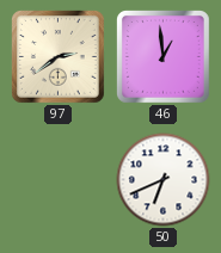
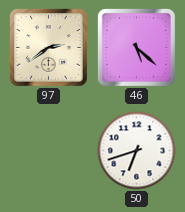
46: 12:59 -> 5:22
50: 6:41 -> 6:42
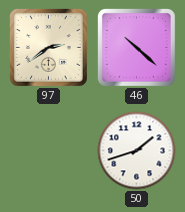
46: 5:22 -> 10:22
50: 6:42 -> 1:42
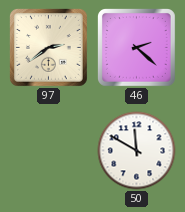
46: 10:22 -> 2:22
50: 1:42 -> 11:50
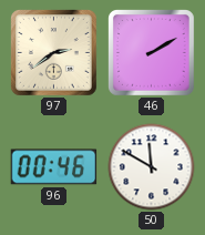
46: 2:22 -> 2:10
96: none -> 00:46
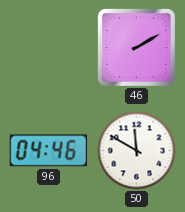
97: 2:39 -> none
96: 00:46 -> 04:46
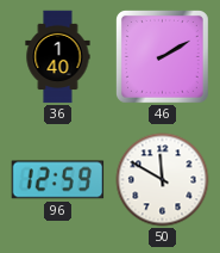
36: none -> 1:40
96: 04:46 -> 12:59
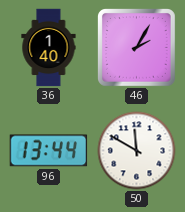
46: 2:10 -> 2:05
96: 12:59 -> 13:44
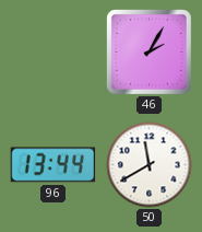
36: 1:40 -> none
50: 11:50 -> 11:40
